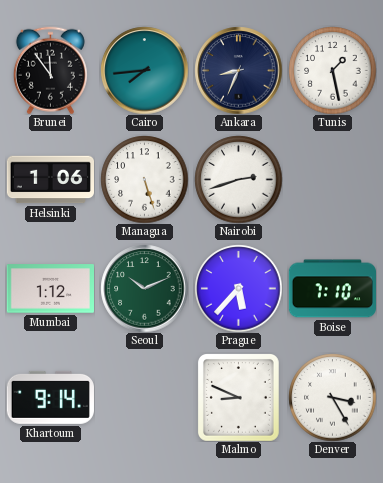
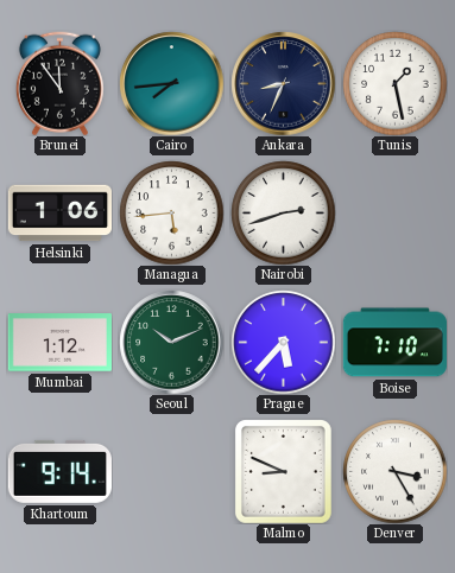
Managua: 5:27 -> 5:44
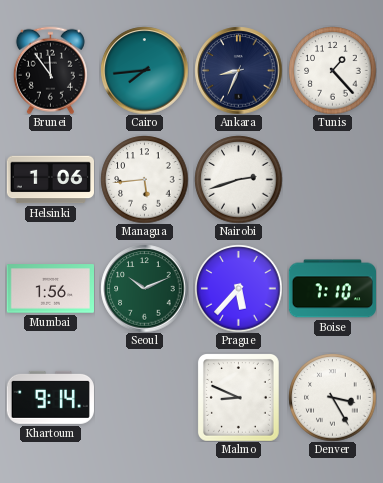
Tunis: 1:28 -> 1:23
Mumbai: 1:12 -> 1:56
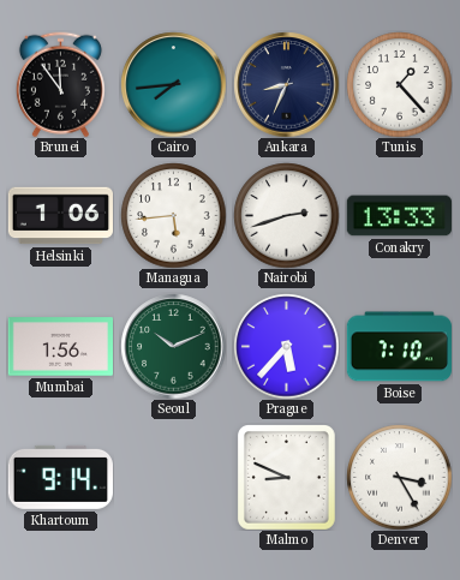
Conakry: none -> 13:33
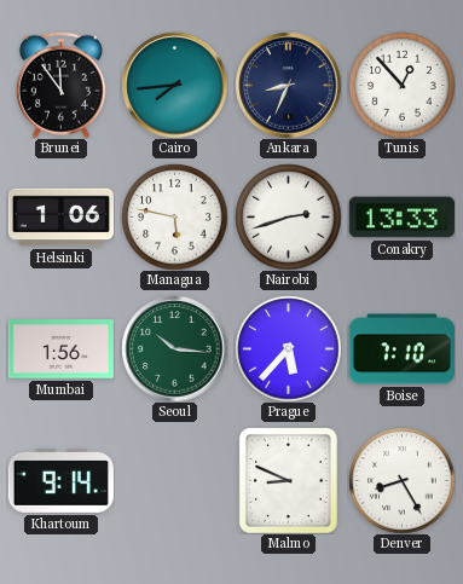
Tunis: 1:23 -> 12:53
Managua: 5:44 -> 5:47
Seoul: 10:11 -> 10:16
Denver: 3:25 -> 8:25
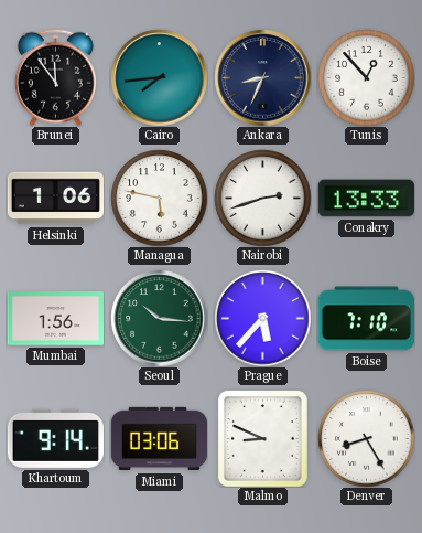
Miami: none -> 03:06
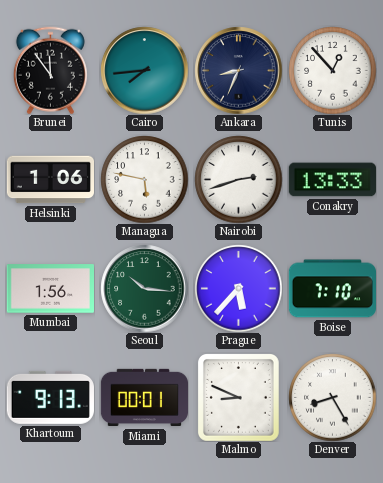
Khartoum: 9:14 -> 9:13
Miami: 03:06 -> 00:01
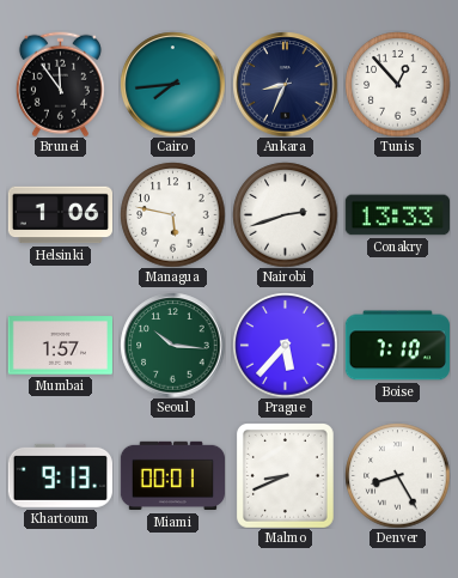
Mumbai: 1:56 -> 1:57
Malmo: 8:49 -> 8:41
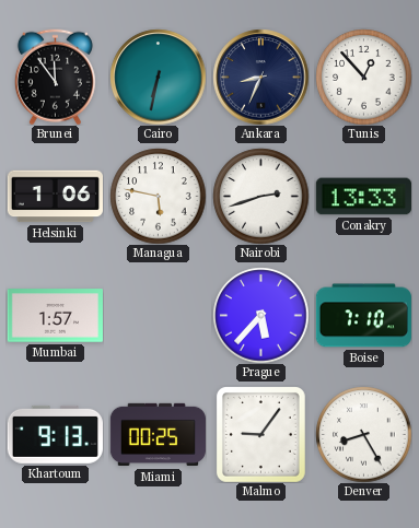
Cairo: 7:44 -> 6:32
Seoul: 10:16 -> none
Miami: 00:01 -> 00:25
Malmo: 8:41 -> 9:06
